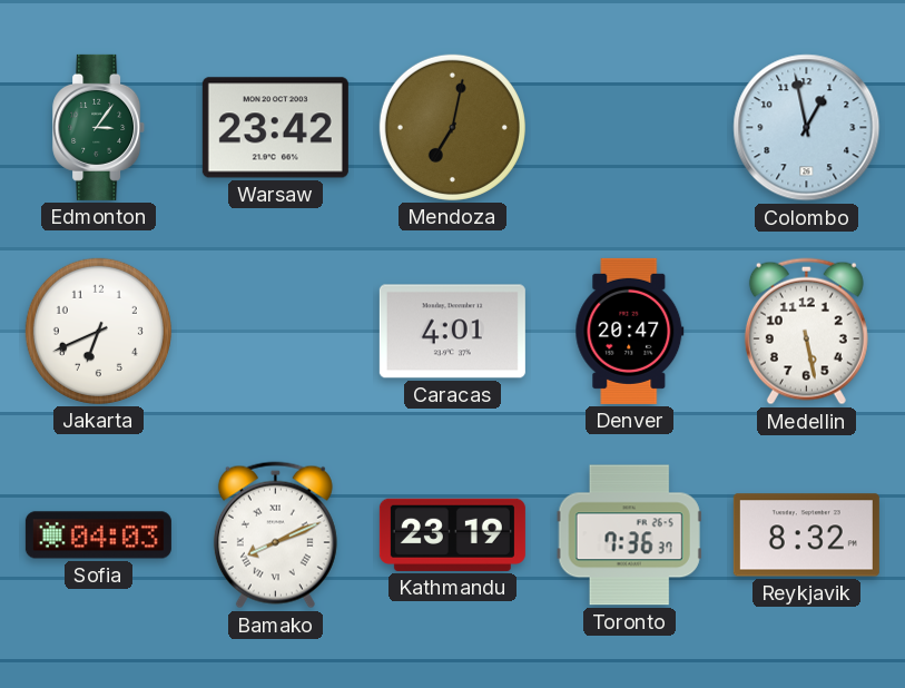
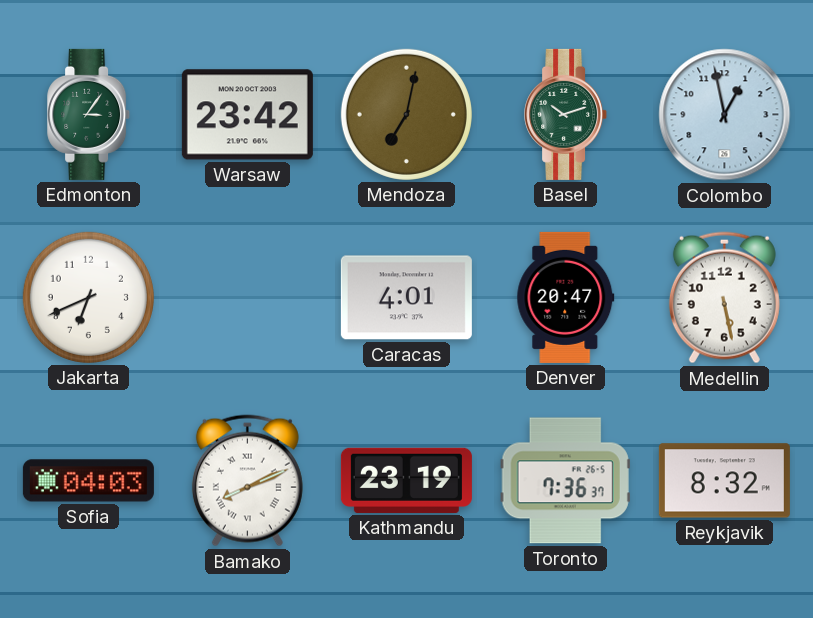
Basel: none -> 10:12
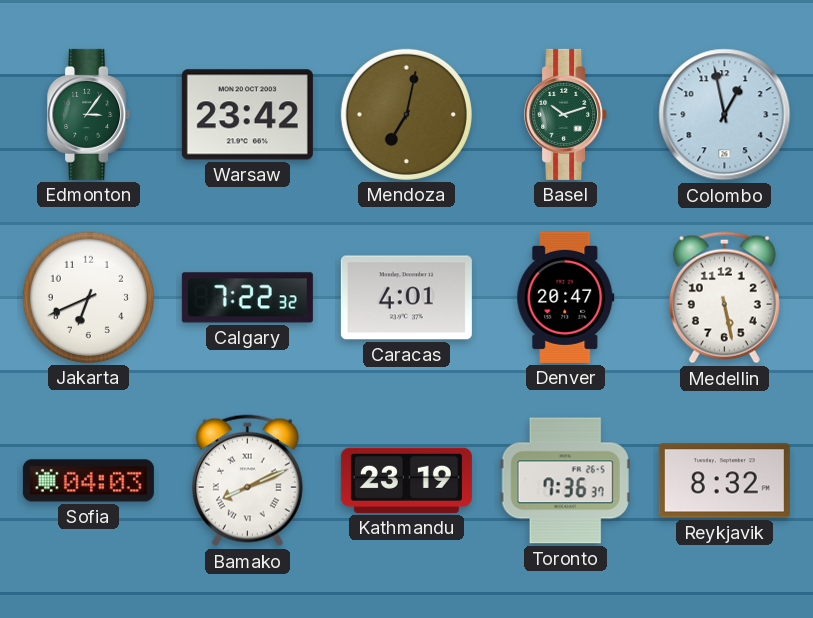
Calgary: none -> 7:22
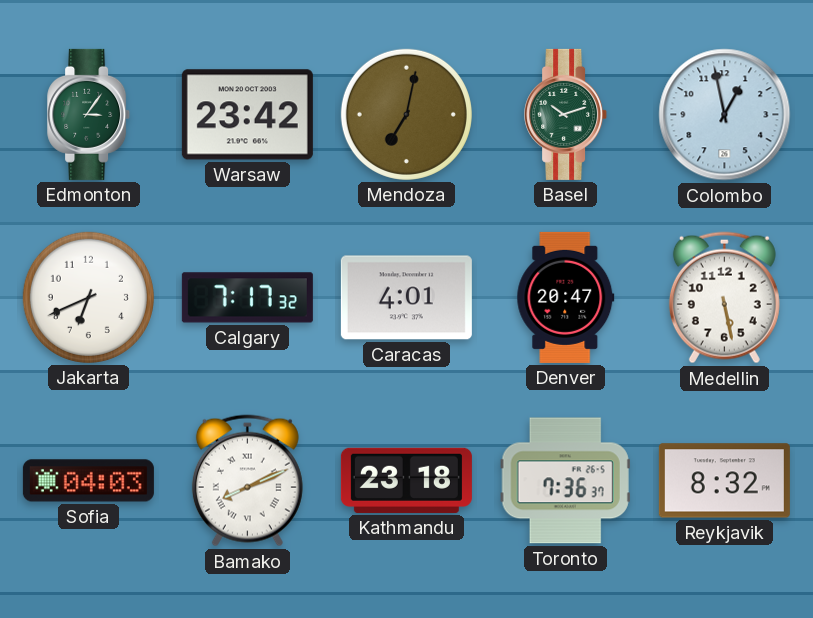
Calgary: 7:22 -> 7:17
Kathmandu: 23:19 -> 23:18
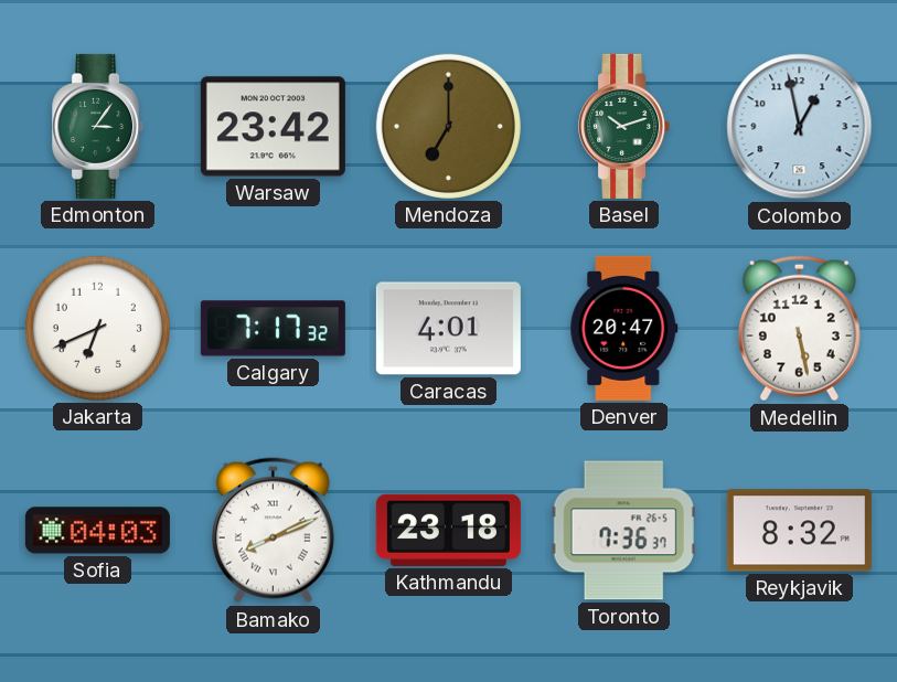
Mendoza: 7:02 -> 7:00
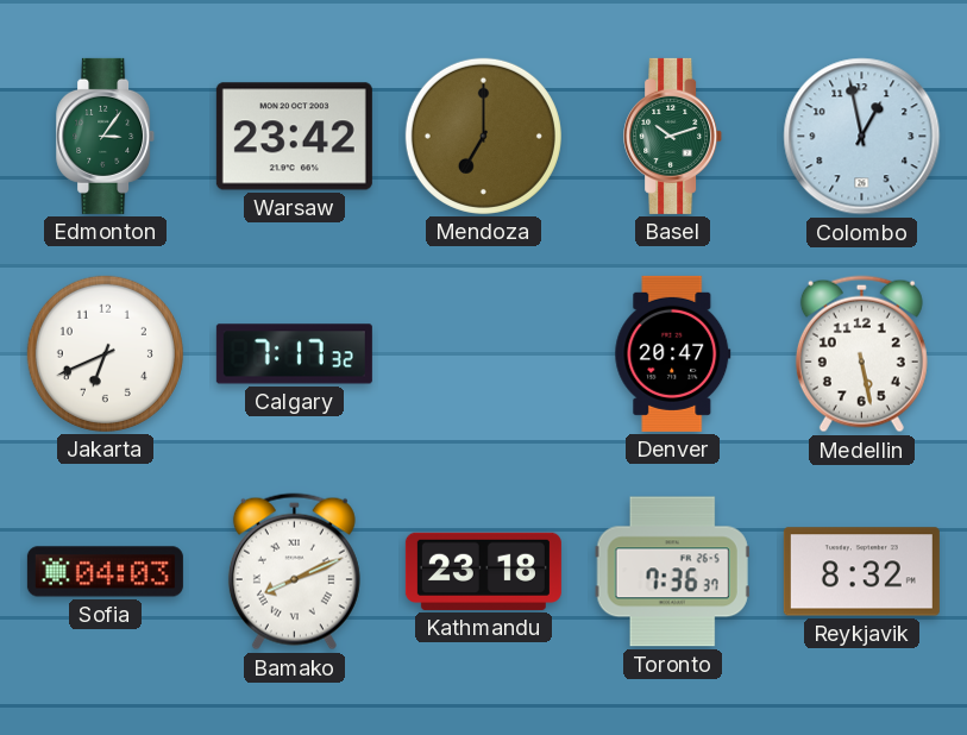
Caracas: 4:01 -> none
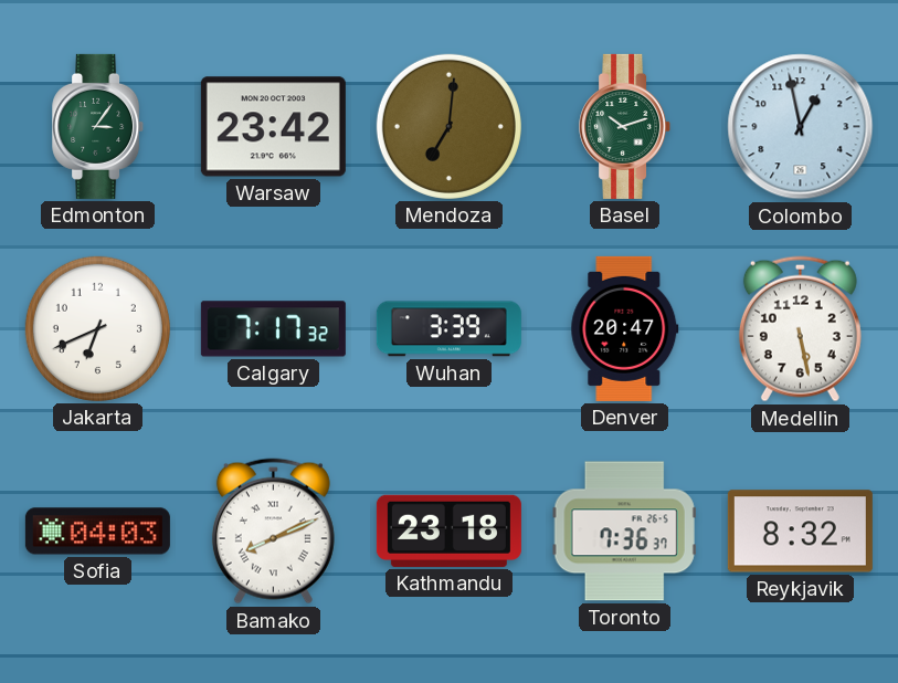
Mendoza: 7:00 -> 7:01
Wuhan: none -> 3:39
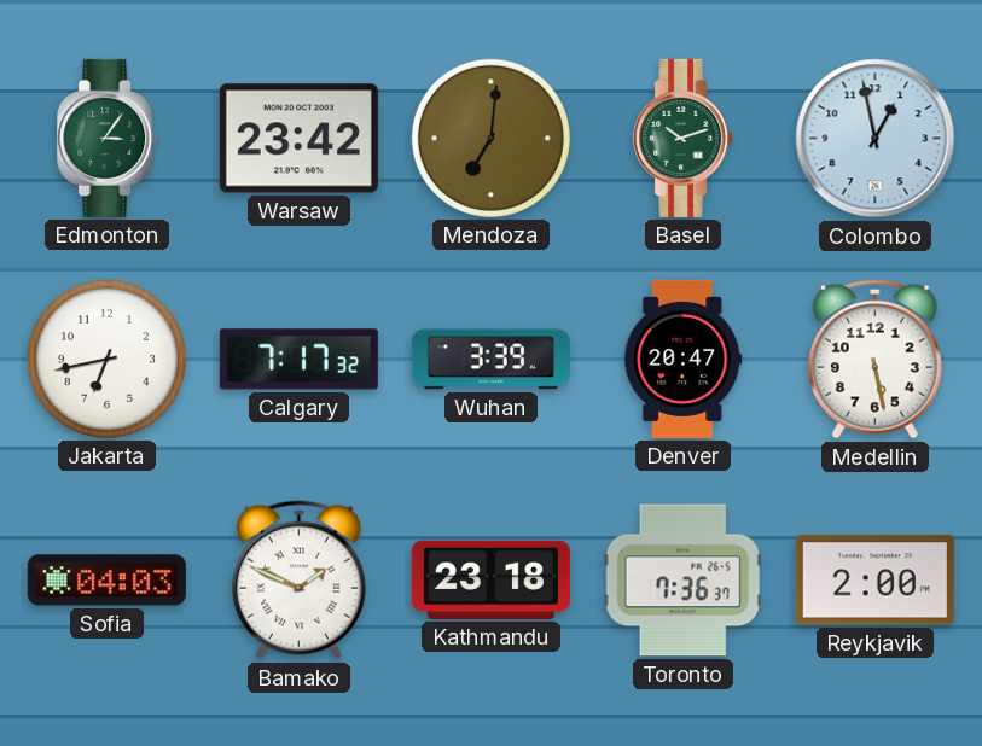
Jakarta: 6:41 -> 6:43
Bamako: 8:11 -> 1:49
Reykjavik: 8:32 -> 2:00
